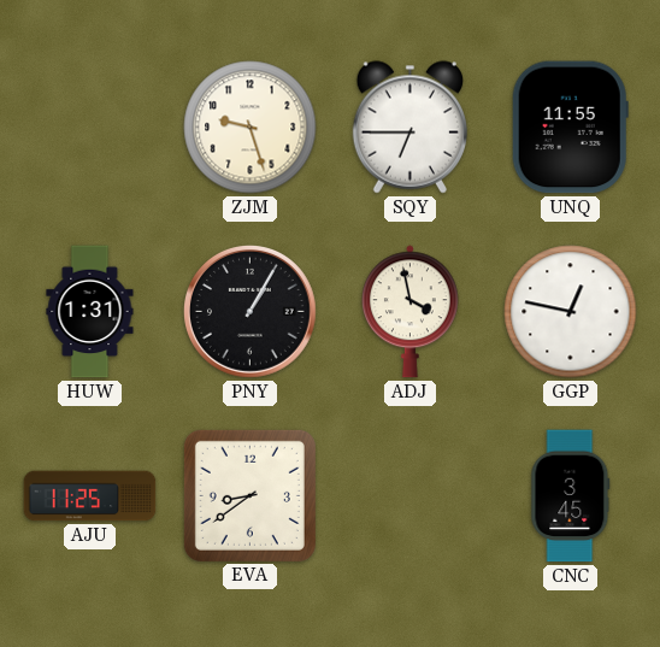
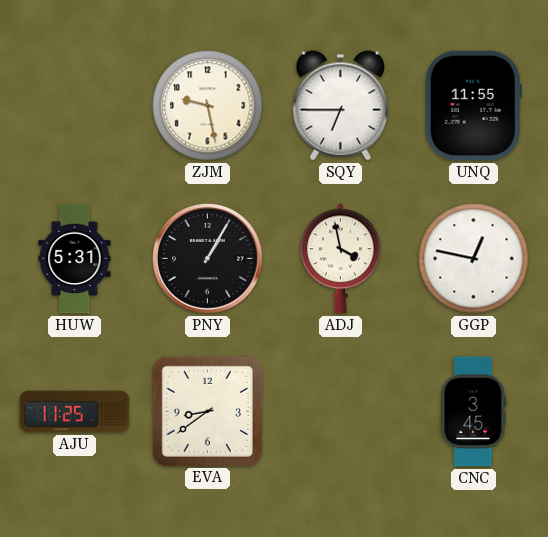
ZJM: 9:27 -> 9:28
HUW: 1:31 -> 5:31
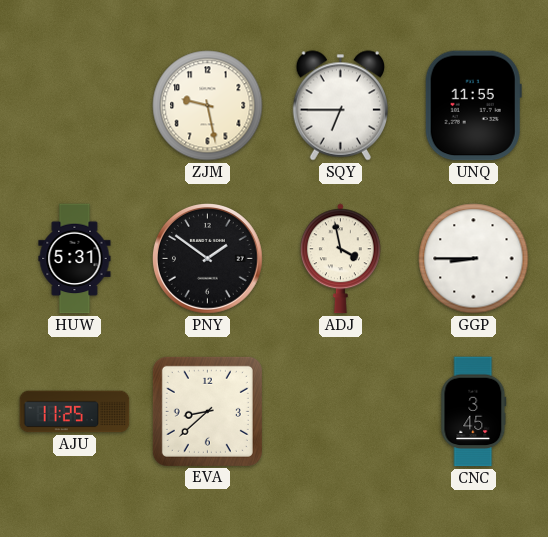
PNY: 1:05 -> 1:51
GGP: 12:47 -> 8:45
EVA: 8:39 -> 8:38
